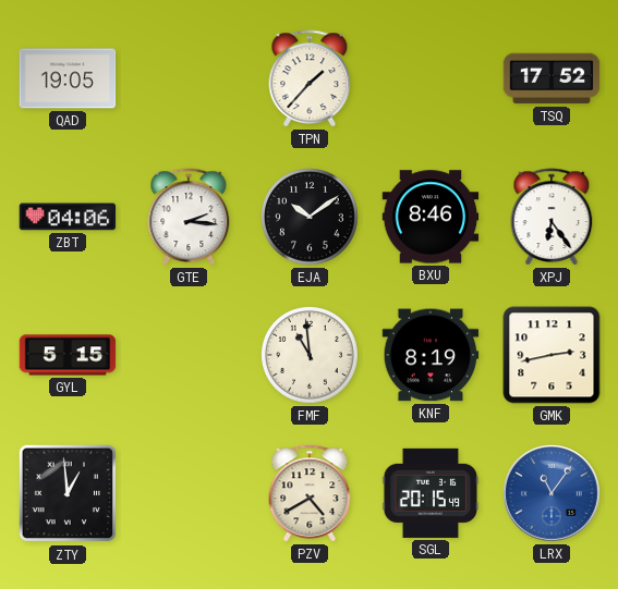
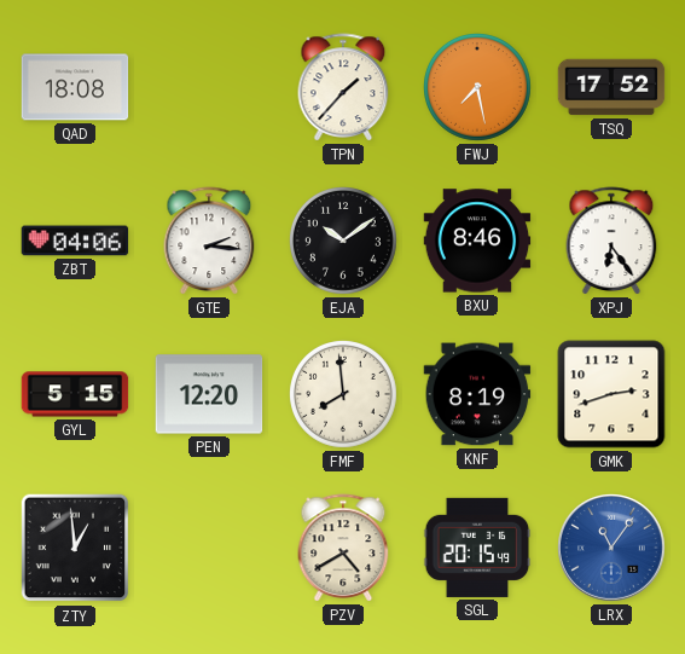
QAD: 19:05 -> 18:08
FWJ: none -> 7:28
PEN: none -> 12:20
FMF: 10:59 -> 7:59
GMK: 2:43 -> 2:42
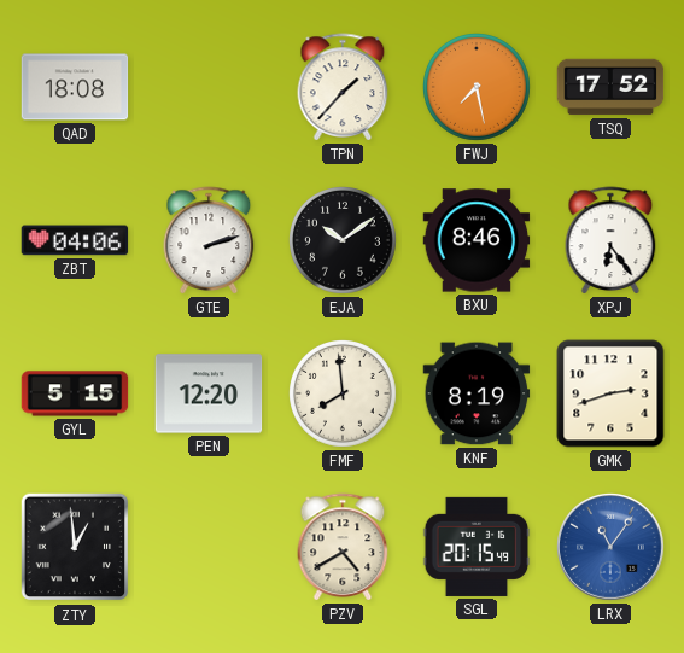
GTE: 2:16 -> 2:12
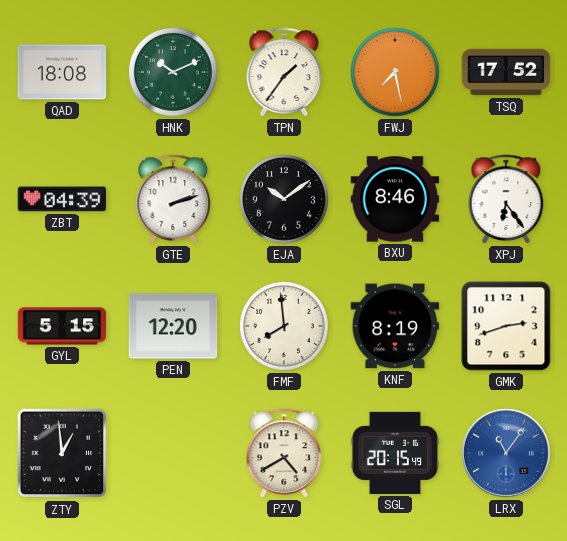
HNK: none -> 10:11
TPN: 1:37 -> 1:36
ZBT: 04:06 -> 04:39
